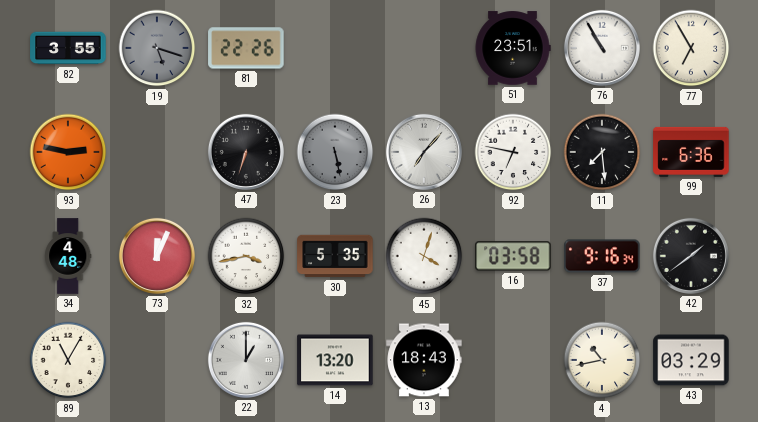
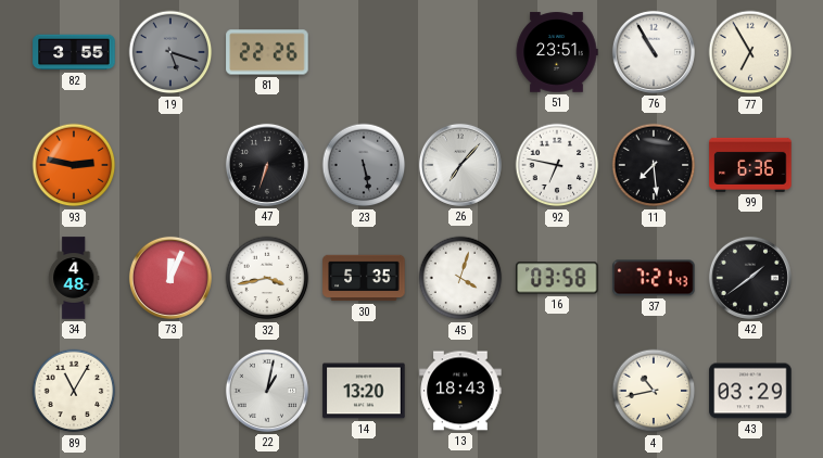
37: 9:16 -> 7:21
22: 1:00 -> 1:02
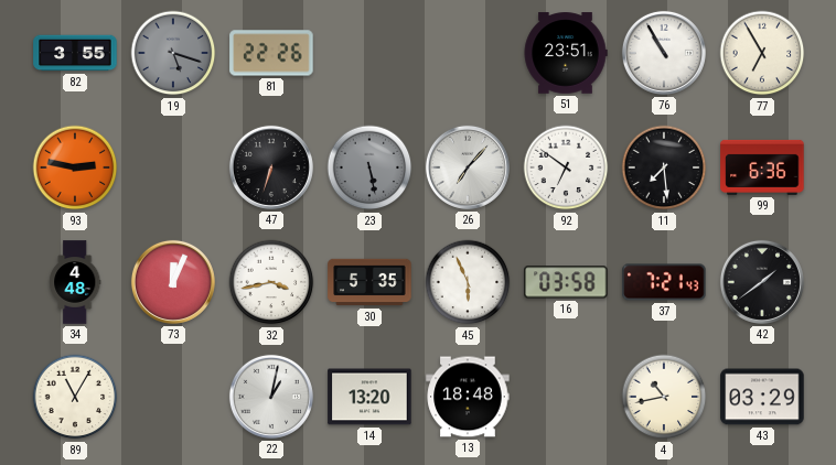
92: 6:47 -> 6:51
45: 4:03 -> 5:56
13: 18:43 -> 18:48
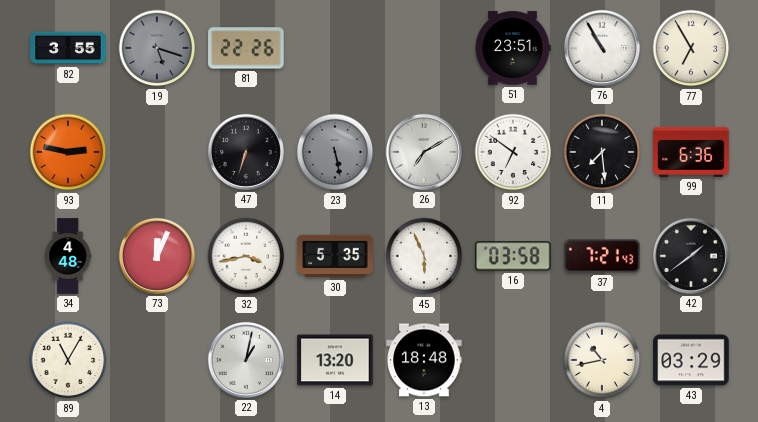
26: 7:07 -> 7:10
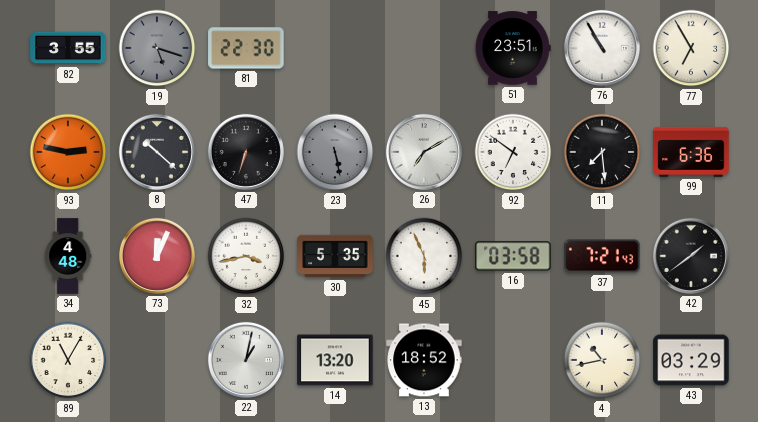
81: 22:26 -> 22:30
8: none -> 10:22
13: 18:48 -> 18:52
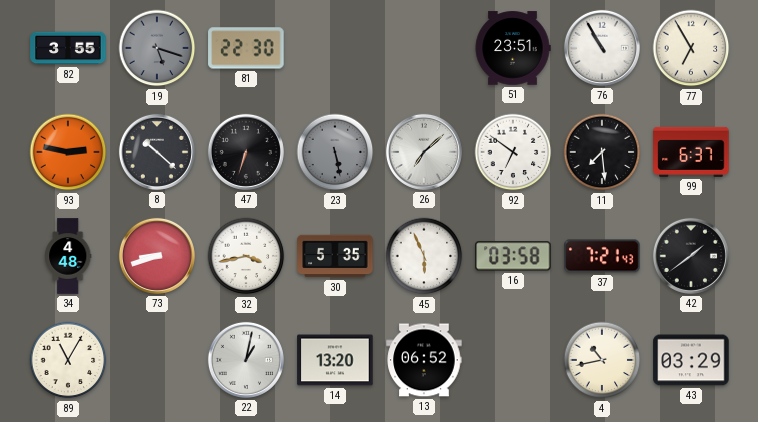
26: 7:10 -> 7:08
99: 6:36 -> 6:37
73: 12:04 -> 8:42
13: 18:52 -> 06:52
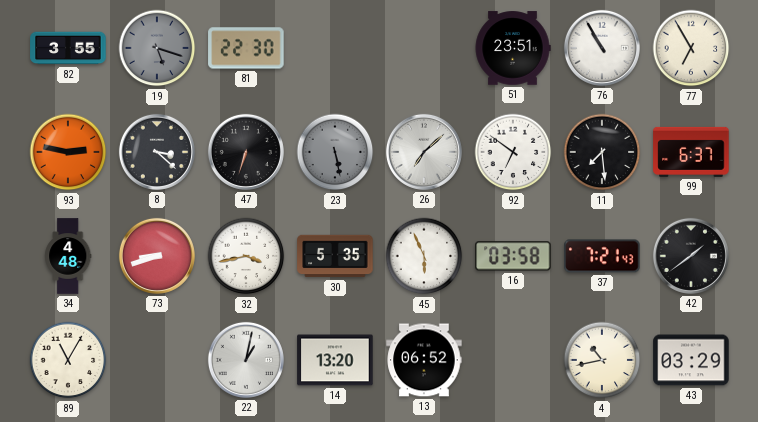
8: 10:22 -> 3:22
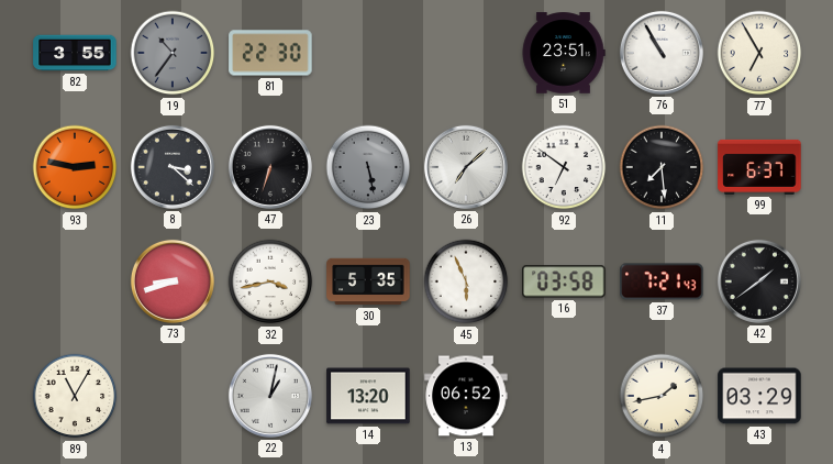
19: 5:18 -> 10:36
34: 4:48 -> none
4: 10:43 -> 1:43
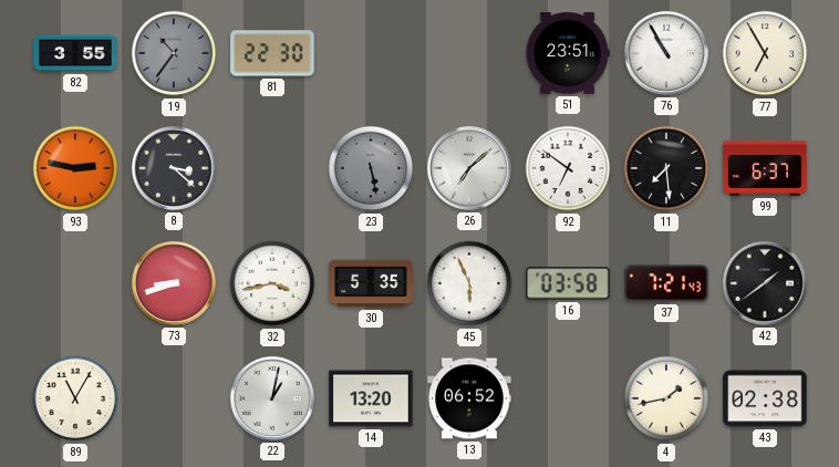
47: 6:33 -> none
43: 03:29 -> 02:38
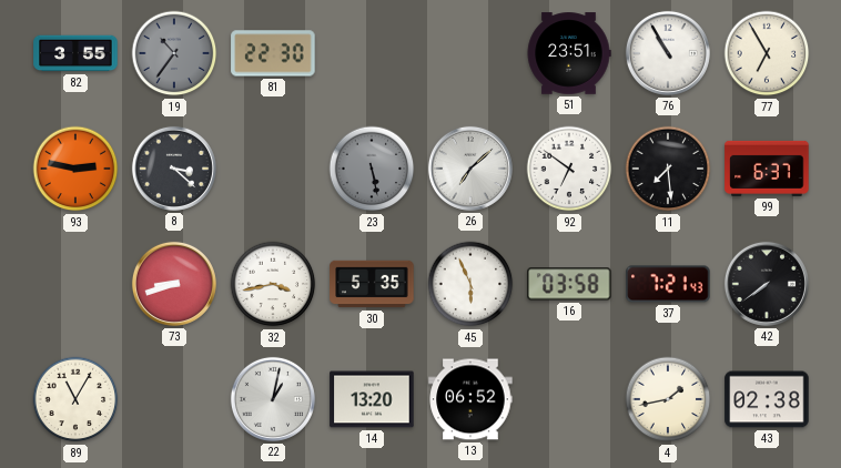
42: 1:39 -> 7:39
